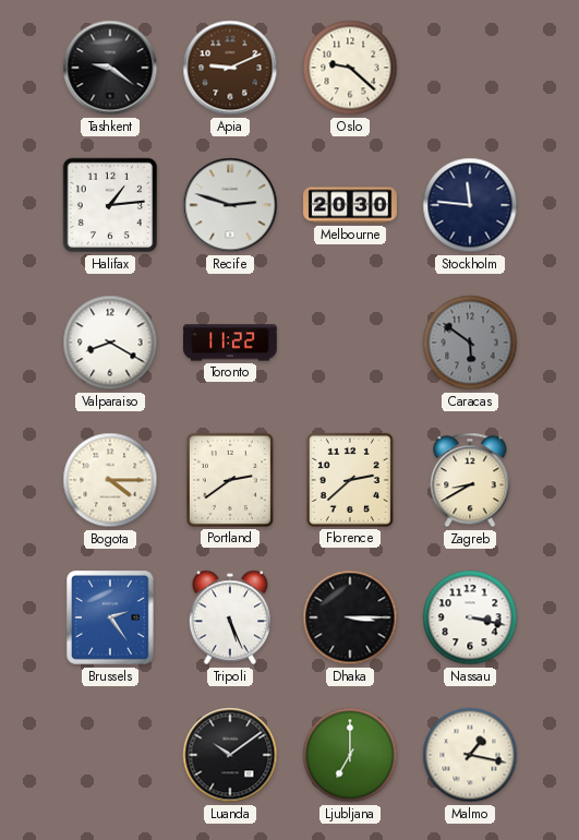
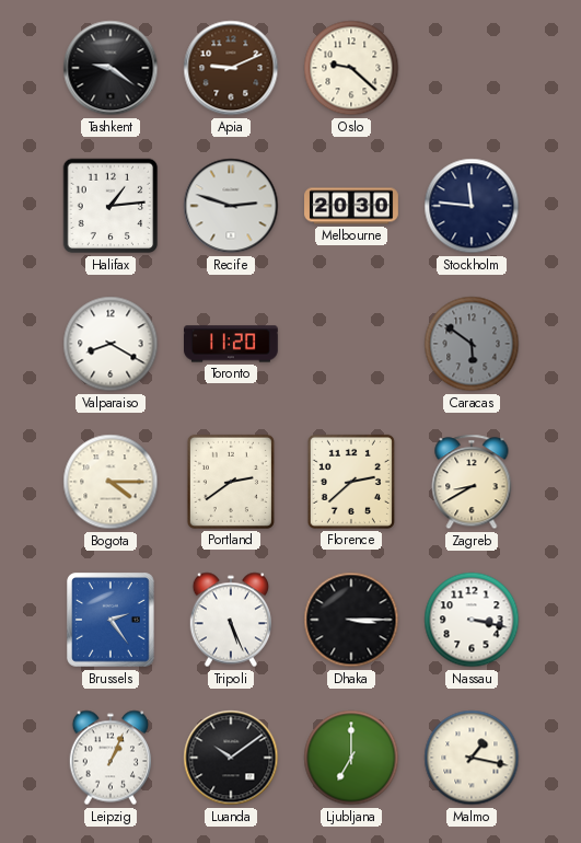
Toronto: 11:22 -> 11:20
Leipzig: none -> 1:04
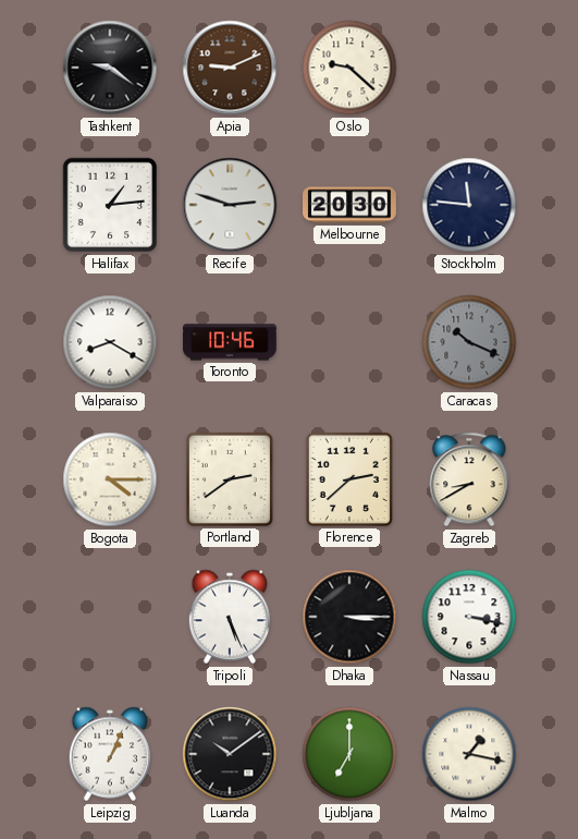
Toronto: 11:20 -> 10:46
Caracas: 5:51 -> 10:19
Brussels: 2:24 -> none
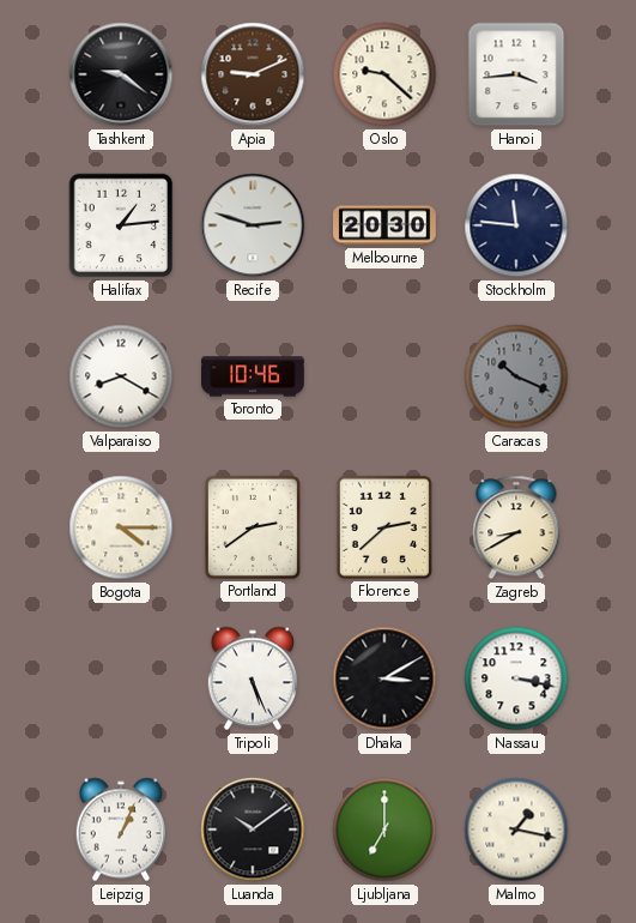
Hanoi: none -> 3:44
Dhaka: 3:15 -> 3:10
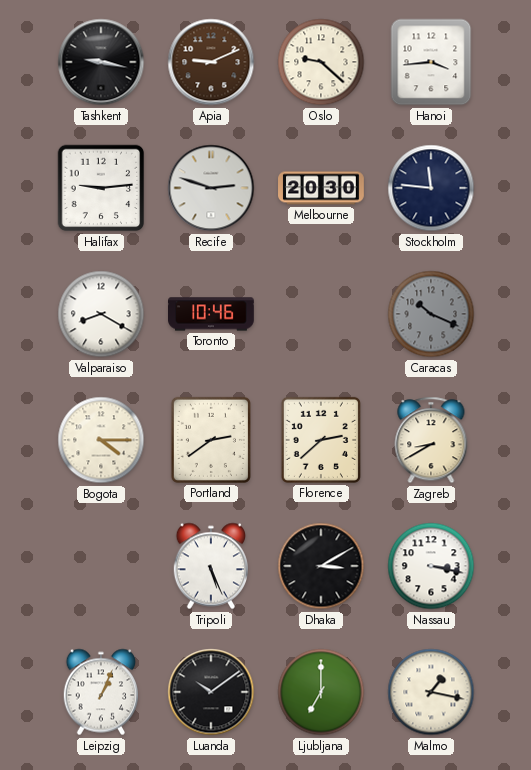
Tashkent: 9:21 -> 9:17
Halifax: 1:14 -> 9:14
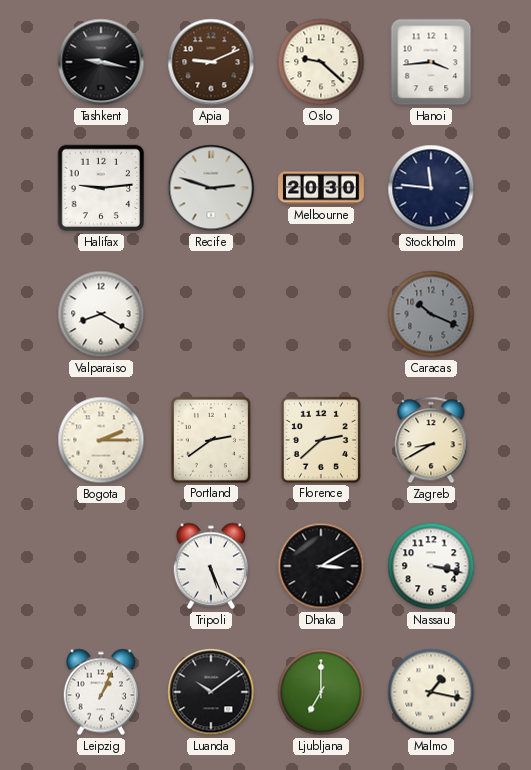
Toronto: 10:46 -> none
Bogota: 4:15 -> 2:15
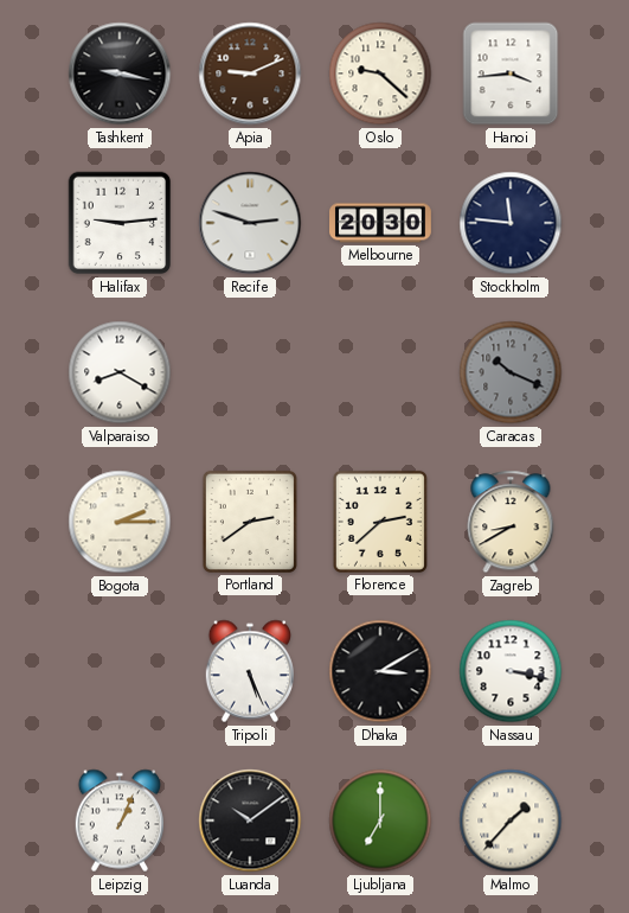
Malmo: 1:17 -> 1:37
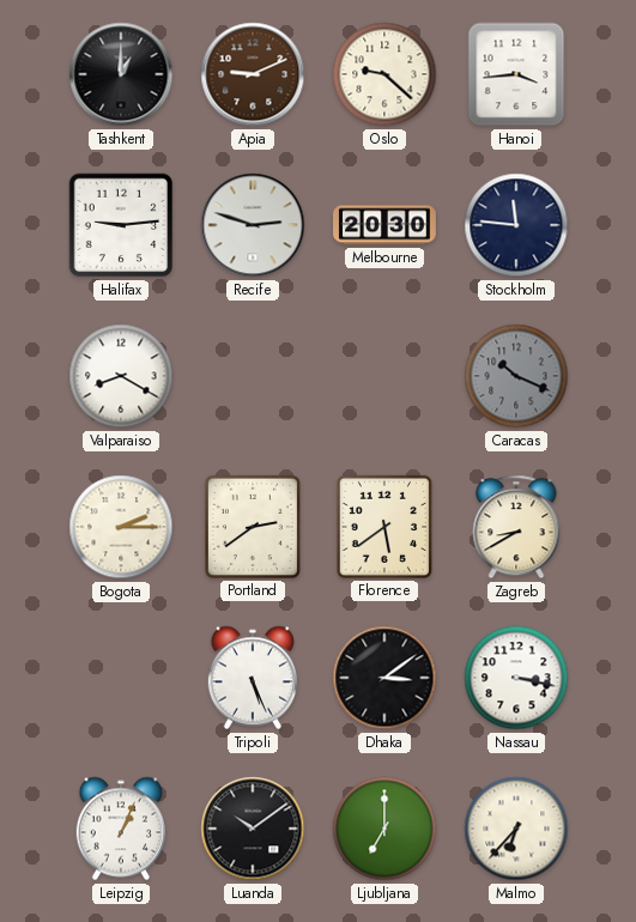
Tashkent: 9:17 -> 1:00
Florence: 2:38 -> 5:39
Dhaka: 3:10 -> 3:09
Malmo: 1:37 -> 6:37
